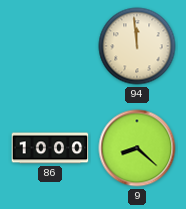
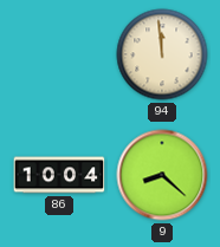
86: 10:00 -> 10:04
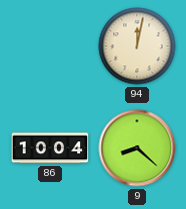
94: 11:59 -> 12:02
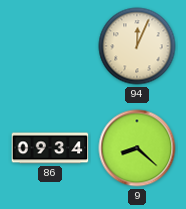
94: 12:02 -> 12:04
86: 10:04 -> 09:34
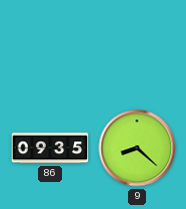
94: 12:04 -> none
86: 09:34 -> 09:35
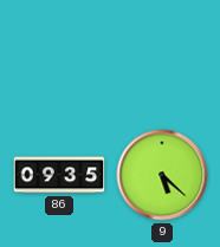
9: 8:22 -> 5:22
